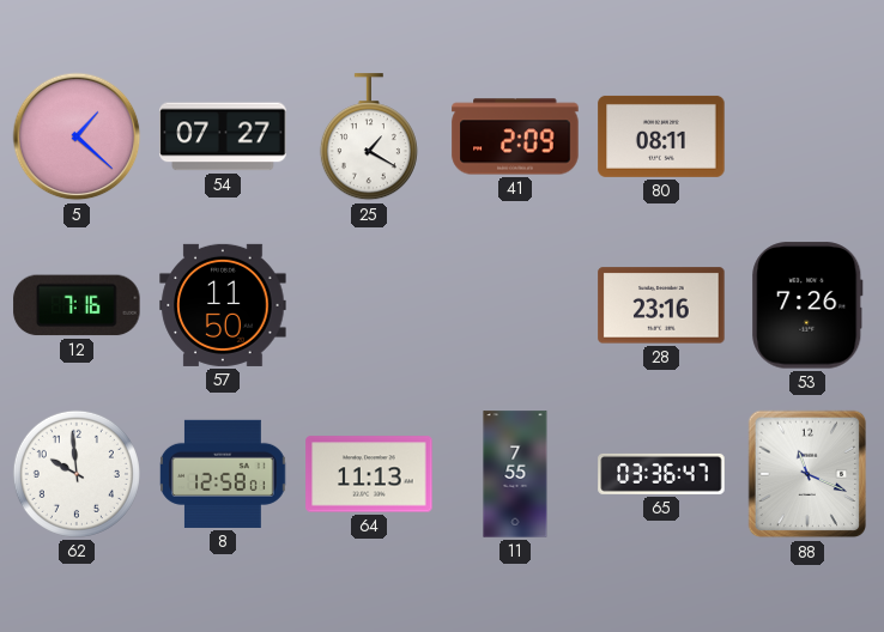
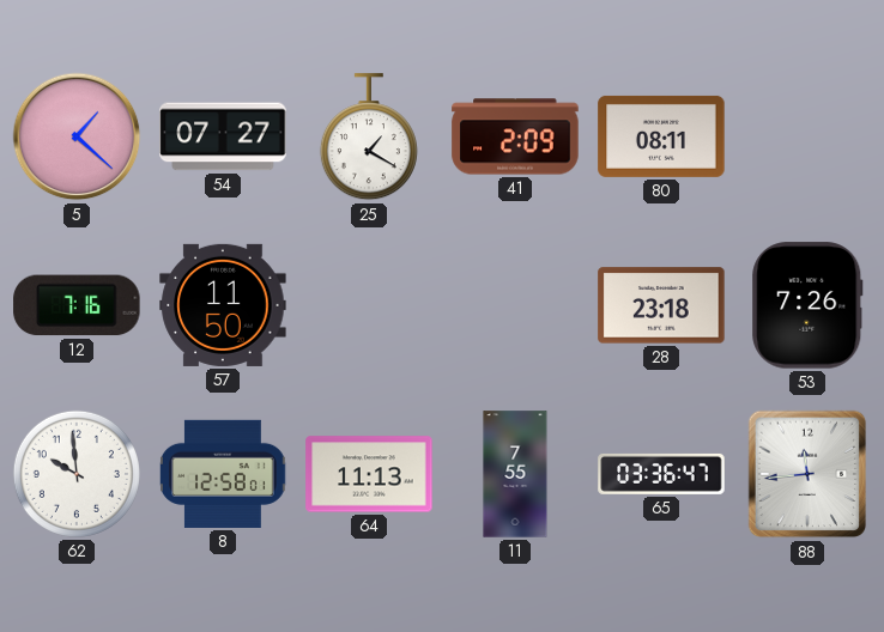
28: 23:16 -> 23:18
88: 11:19 -> 11:44
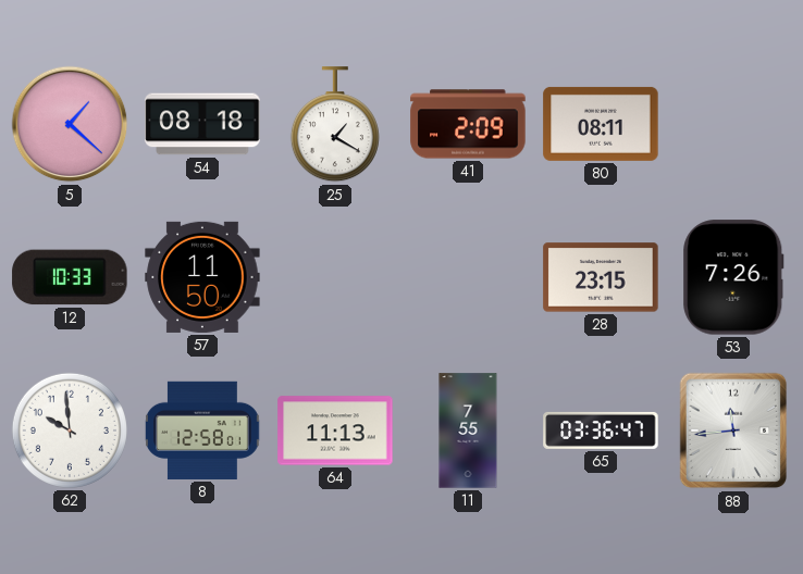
54: 07:27 -> 08:18
12: 7:16 -> 10:33
28: 23:18 -> 23:15
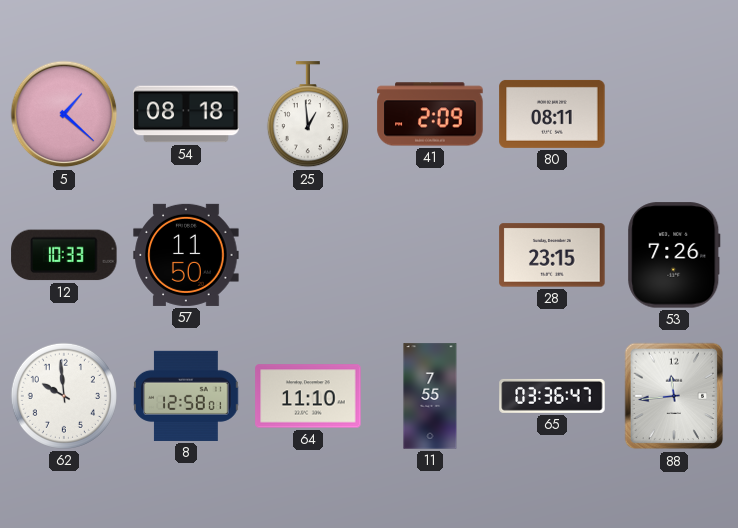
25: 1:20 -> 12:59
64: 11:13 -> 11:10
